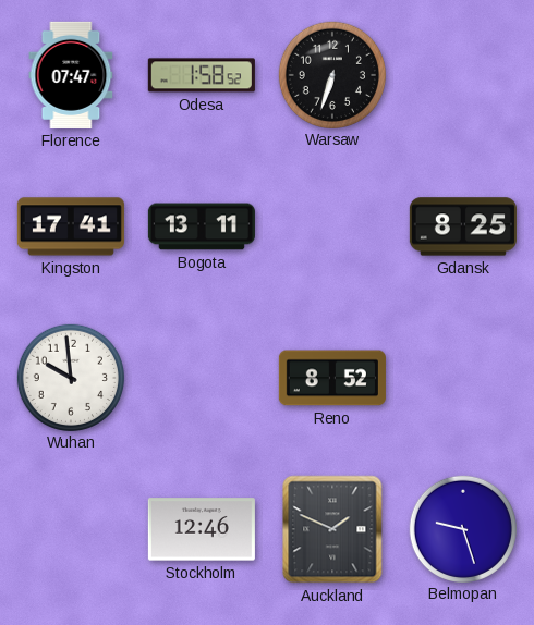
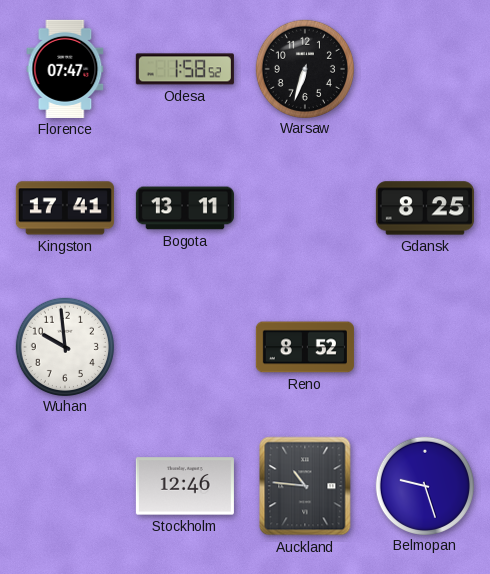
Auckland: 1:49 -> 10:46
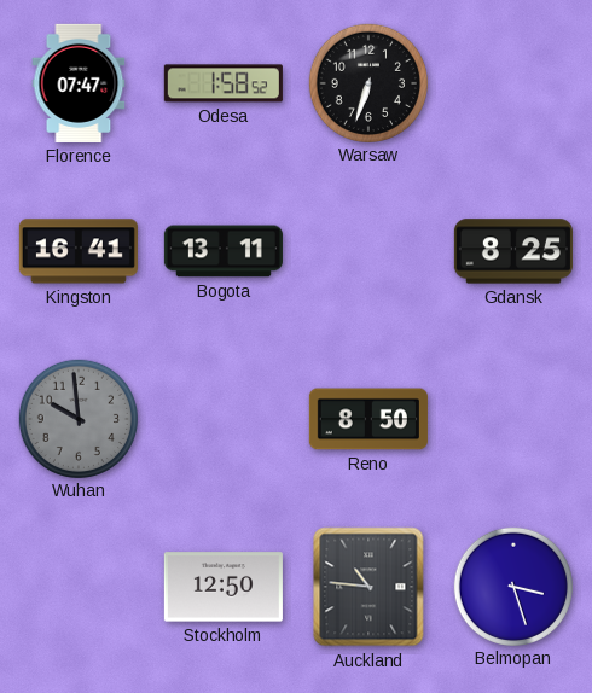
Kingston: 17:41 -> 16:41
Wuhan dial: white -> grey
Reno: 8:52 -> 8:50
Stockholm: 12:46 -> 12:50
Belmopan: 9:27 -> 3:27
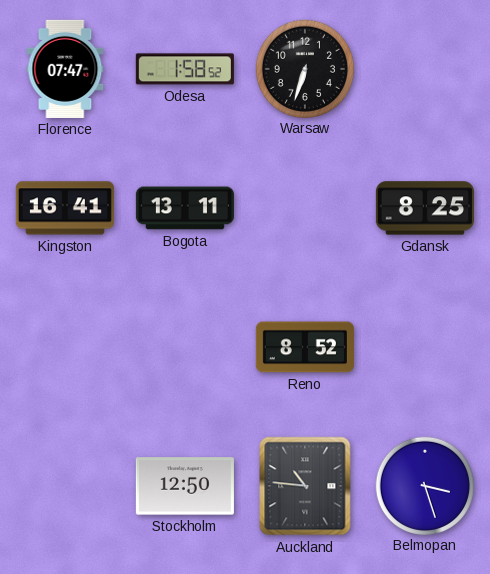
Wuhan: 9:59 -> none
Reno: 8:50 -> 8:52
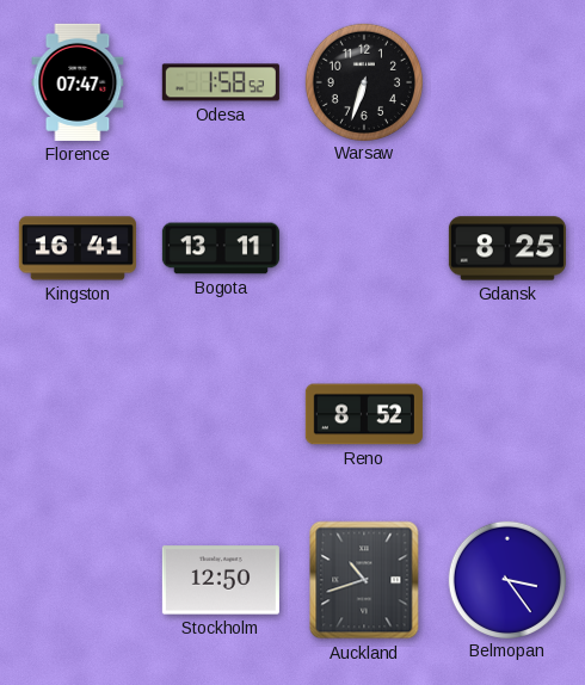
Auckland: 10:46 -> 10:42
Belmopan: 3:27 -> 3:24
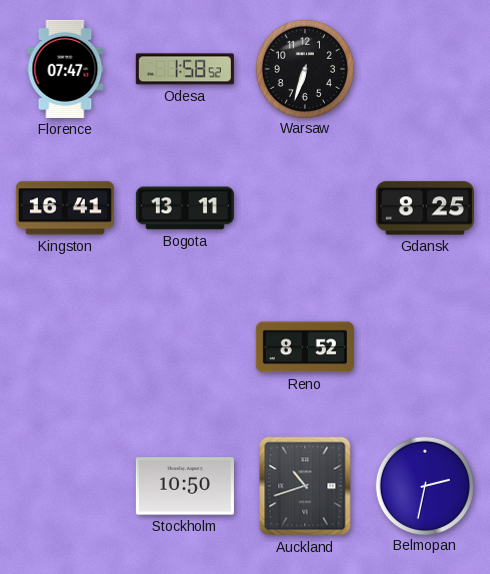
Stockholm: 12:50 -> 10:50
Belmopan: 3:24 -> 2:32
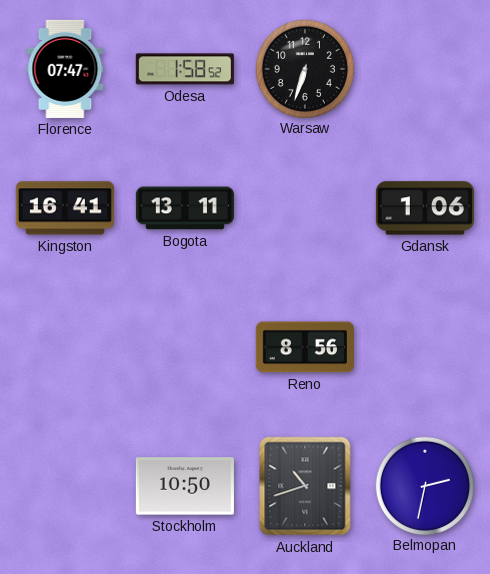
Gdansk: 8:25 -> 1:06
Reno: 8:52 -> 8:56
